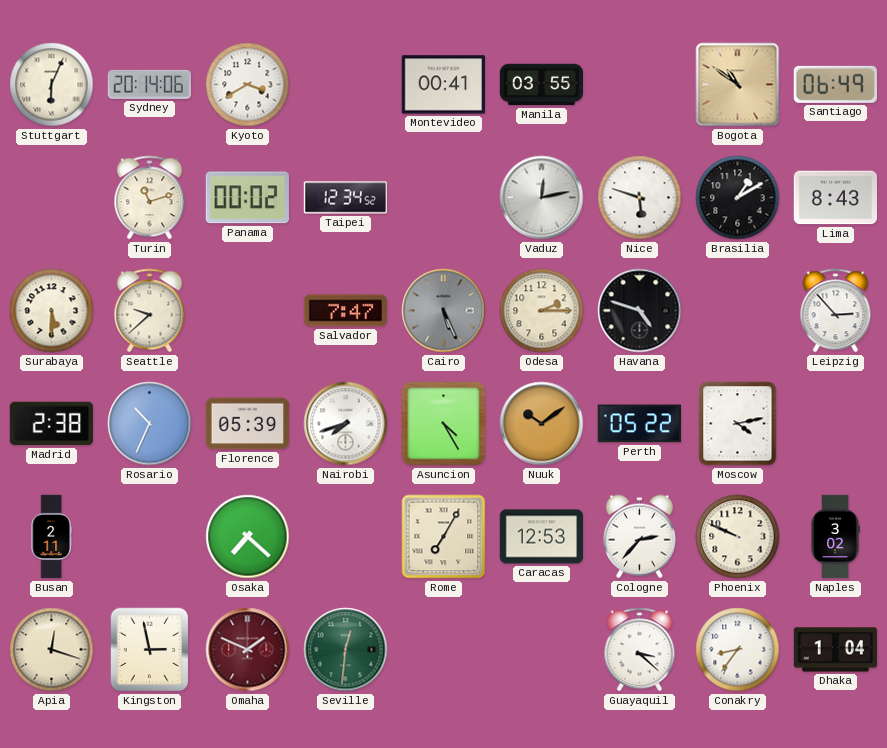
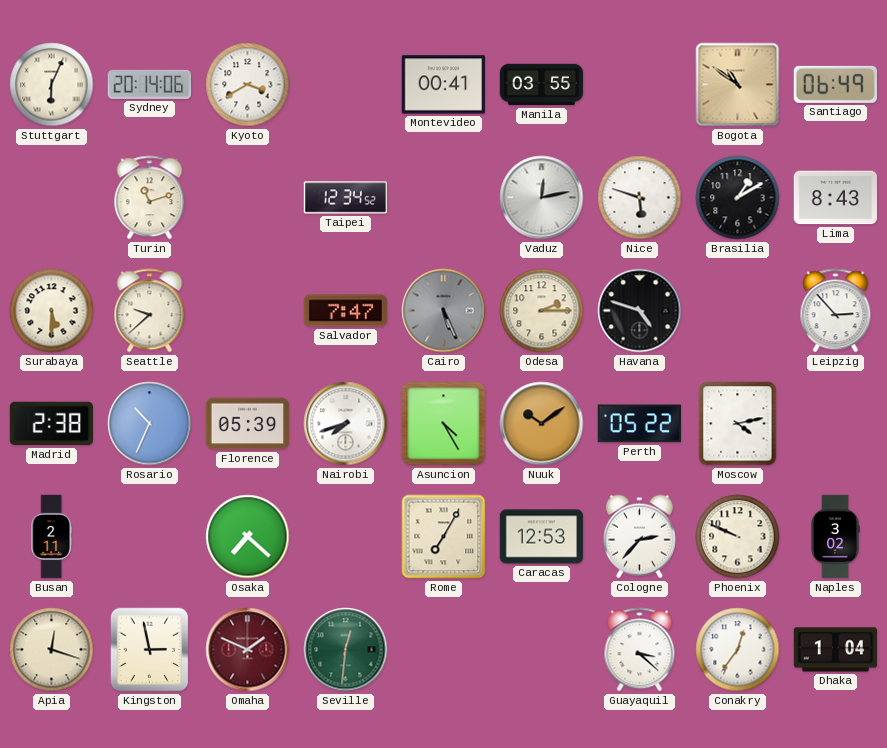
Panama: 00:02 -> none
Conakry: 8:36 -> 12:36
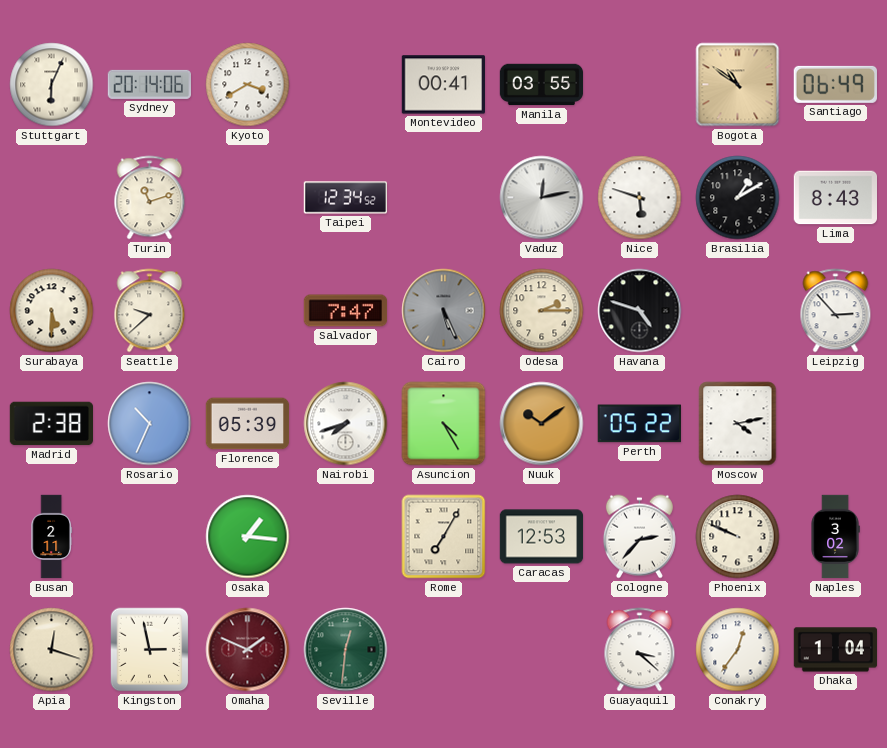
Osaka: 7:22 -> 1:16
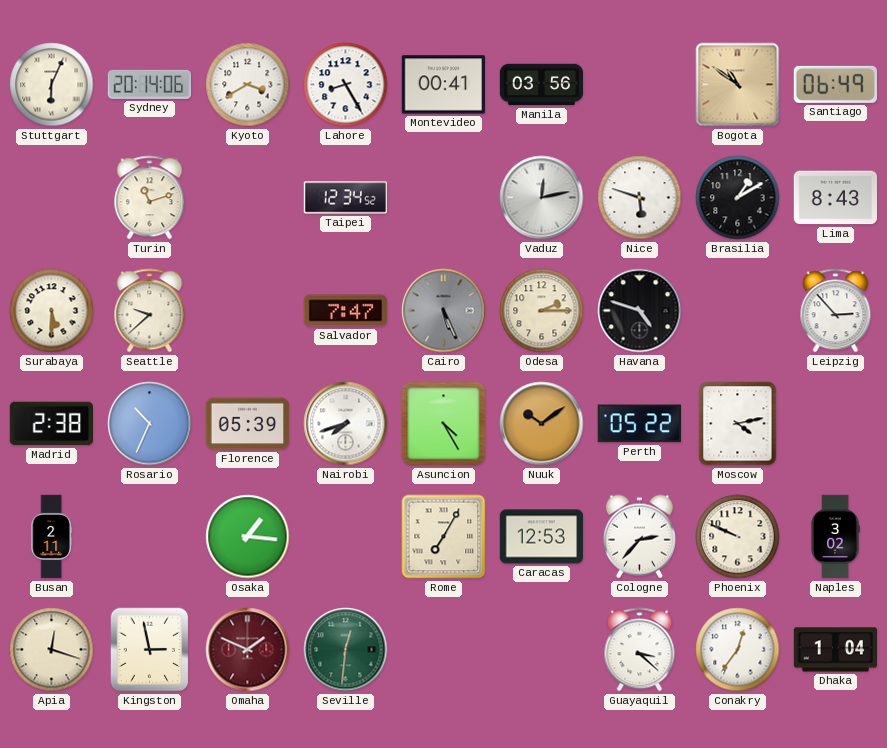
Lahore: none -> 8:25
Manila: 03:55 -> 03:56
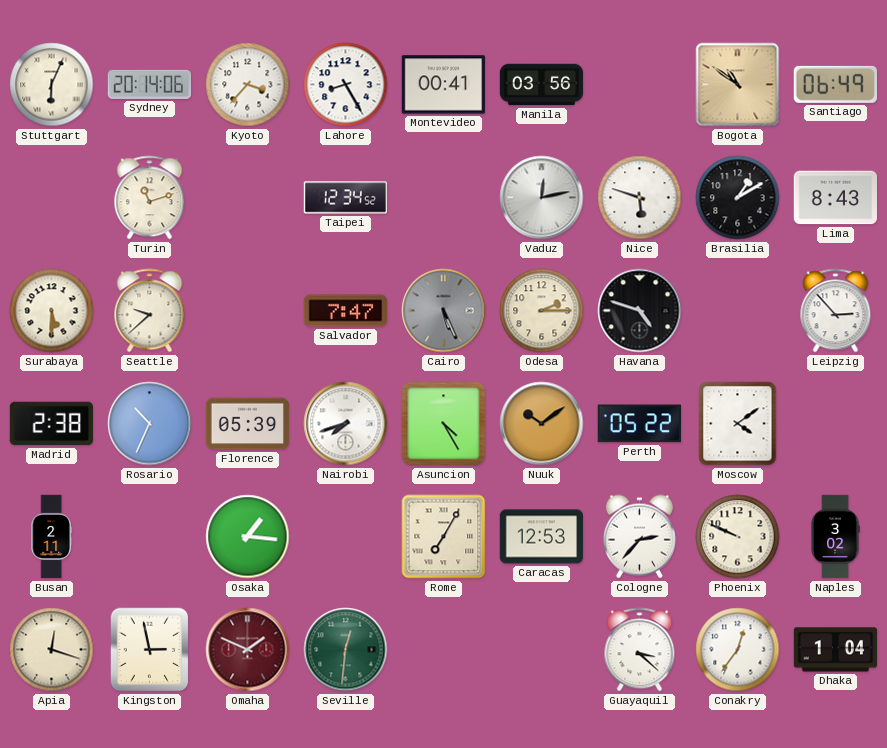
Kyoto: 3:40 -> 3:37
Moscow: 4:13 -> 4:09
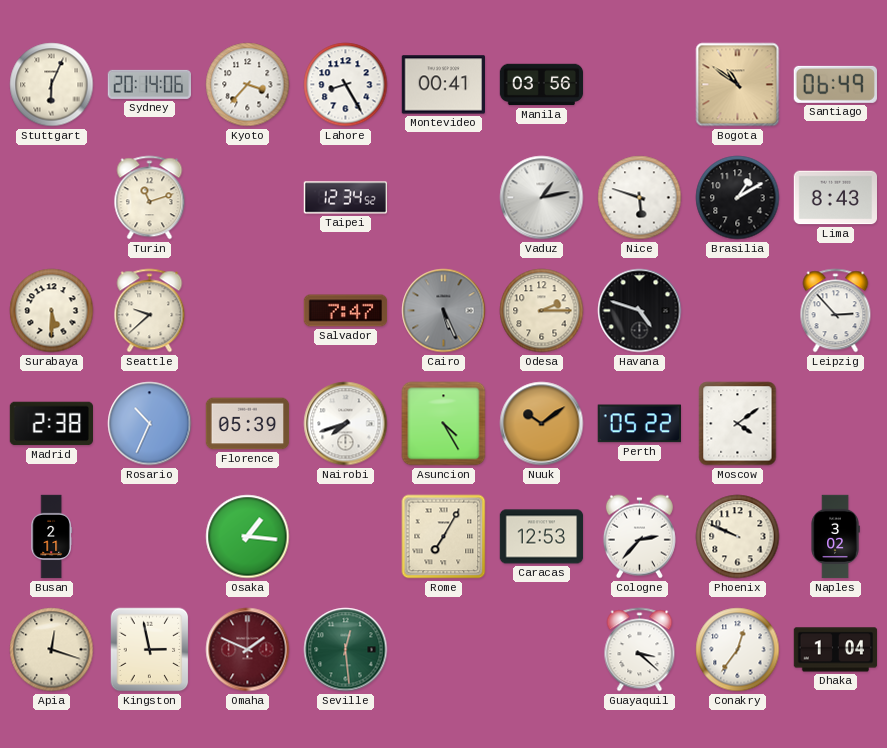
Vaduz: 12:13 -> 1:13
Seville: 12:31 -> 12:29
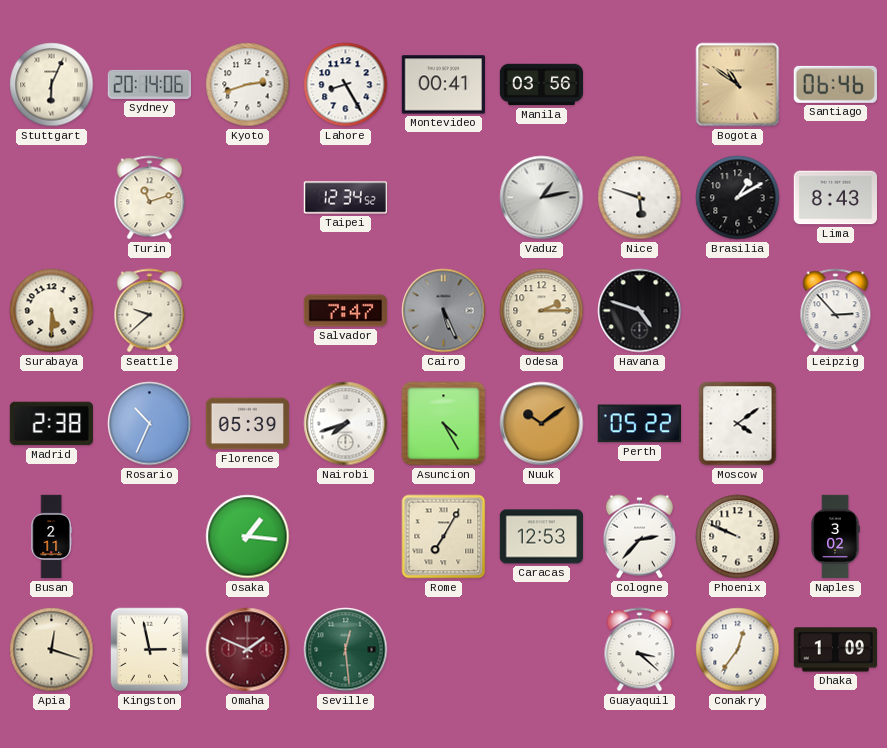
Kyoto: 3:37 -> 2:42
Santiago: 06:49 -> 06:46
Dhaka: 1:04 -> 1:09
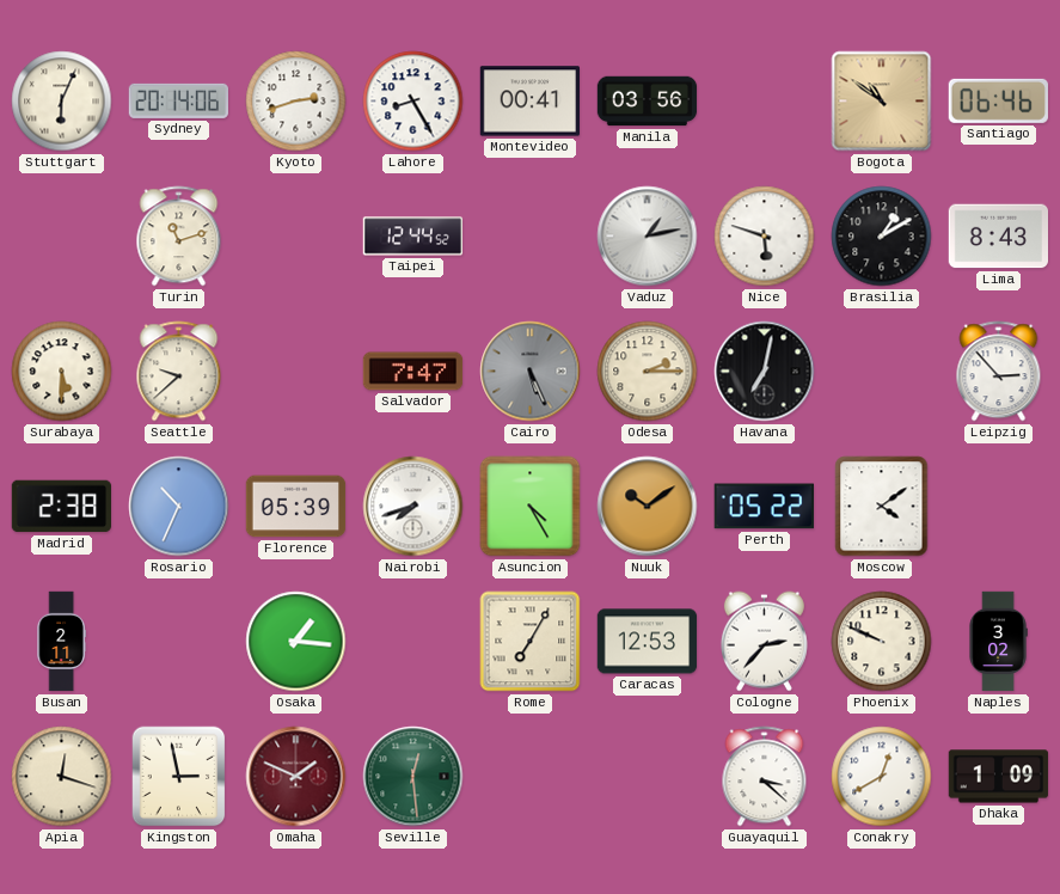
Taipei: 12:34 -> 12:44
Havana: 4:48 -> 7:02
Conakry: 12:36 -> 12:40
